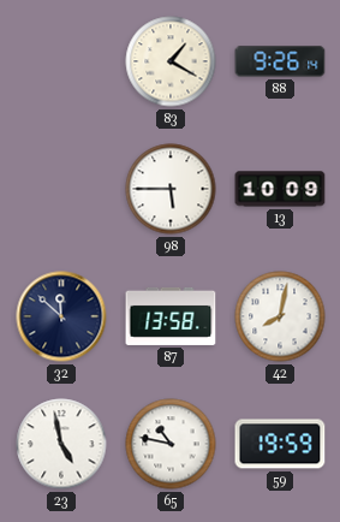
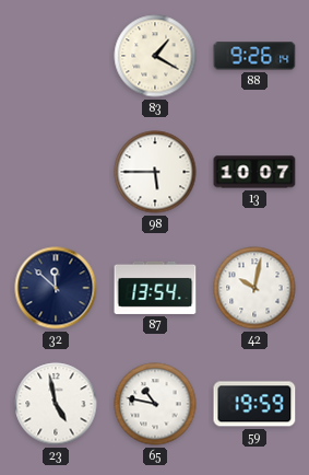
13: 10:09 -> 10:07
87: 13:58 -> 13:54
42: 8:02 -> 10:02
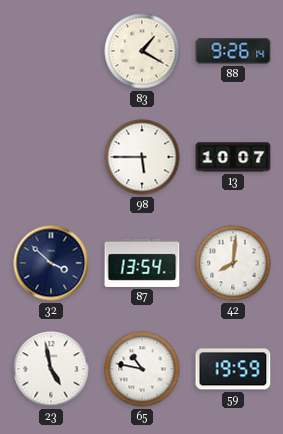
32: 11:52 -> 3:52
42: 10:02 -> 8:01
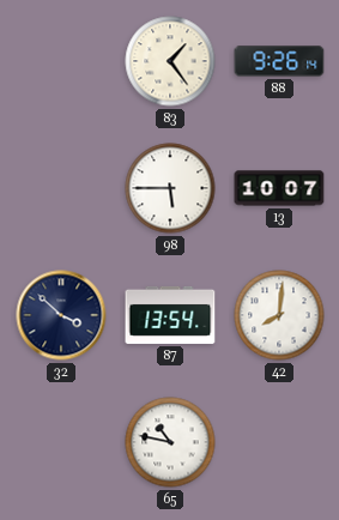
83: 1:20 -> 1:24
23: 4:58 -> none
59: 19:59 -> none
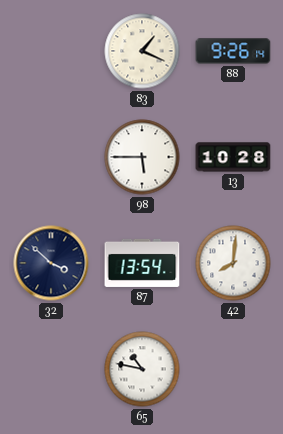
83: 1:24 -> 1:19
13: 10:07 -> 10:28
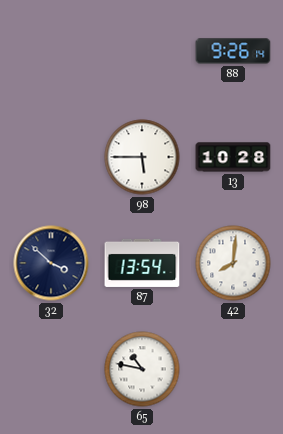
83: 1:19 -> none
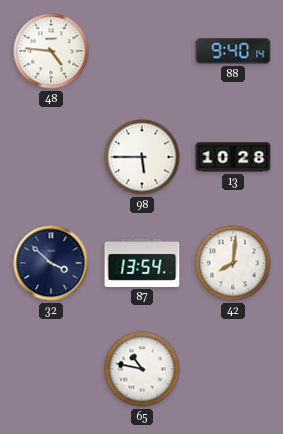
48: none -> 4:46
88: 9:26 -> 9:40
